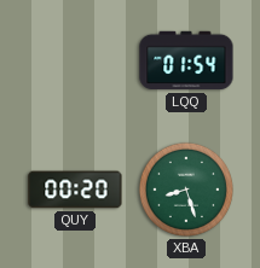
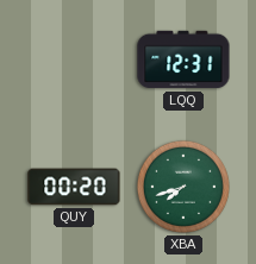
LQQ: 01:54 -> 12:31
XBA: 8:27 -> 7:42
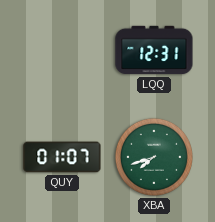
QUY: 00:20 -> 01:07
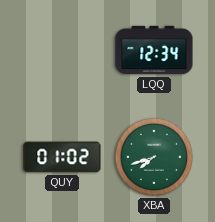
LQQ: 12:31 -> 12:34
QUY: 01:07 -> 01:02
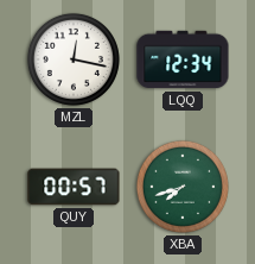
MZL: none -> 12:17
QUY: 01:02 -> 00:57
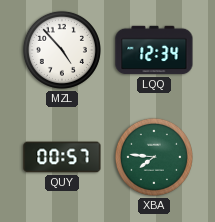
MZL: 12:17 -> 4:53
XBA: 7:42 -> 7:46
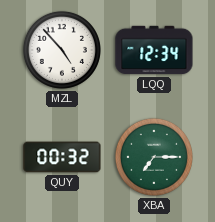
QUY: 00:57 -> 00:32
XBA: 7:46 -> 7:15
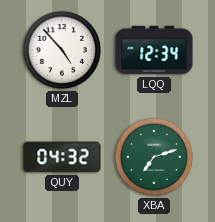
QUY: 00:32 -> 04:32
XBA: 7:15 -> 7:12
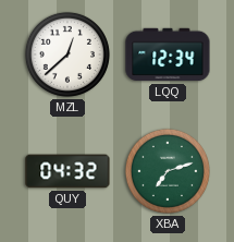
MZL: 4:53 -> 12:38
